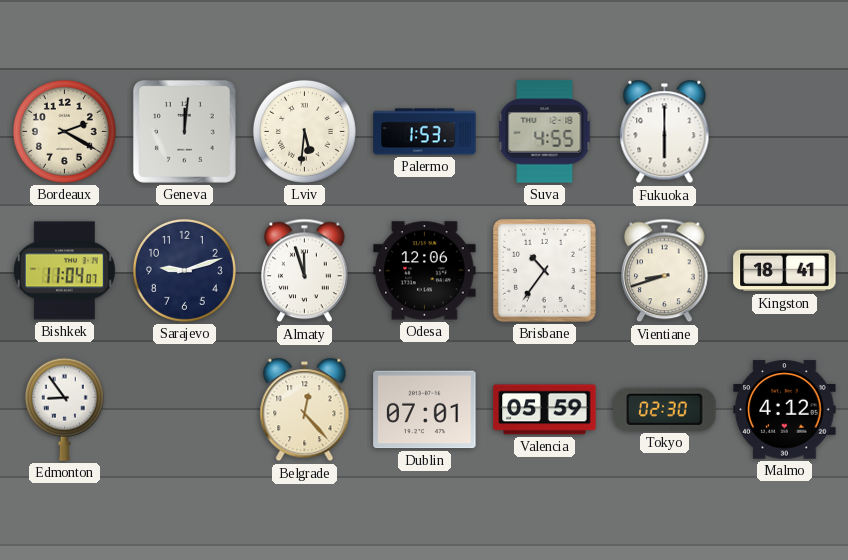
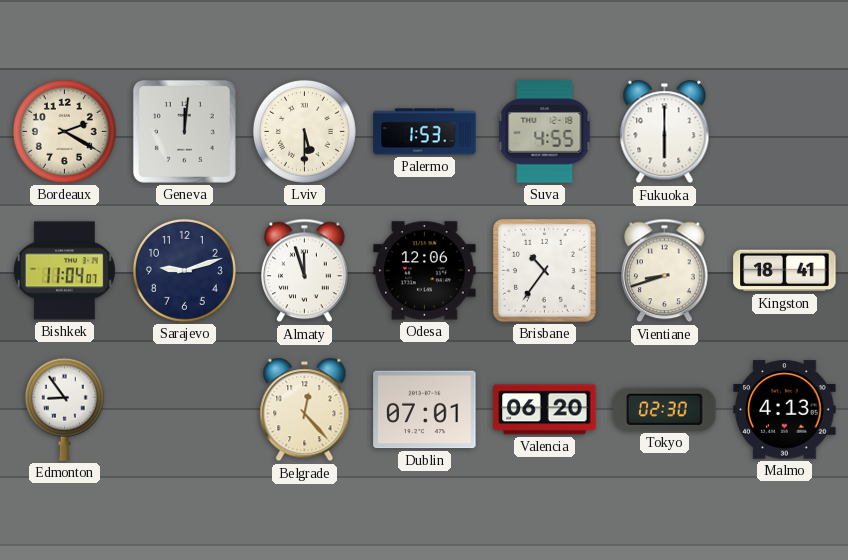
Lviv: 5:31 -> 5:30
Valencia: 05:59 -> 06:20
Malmo: 4:12 -> 4:13
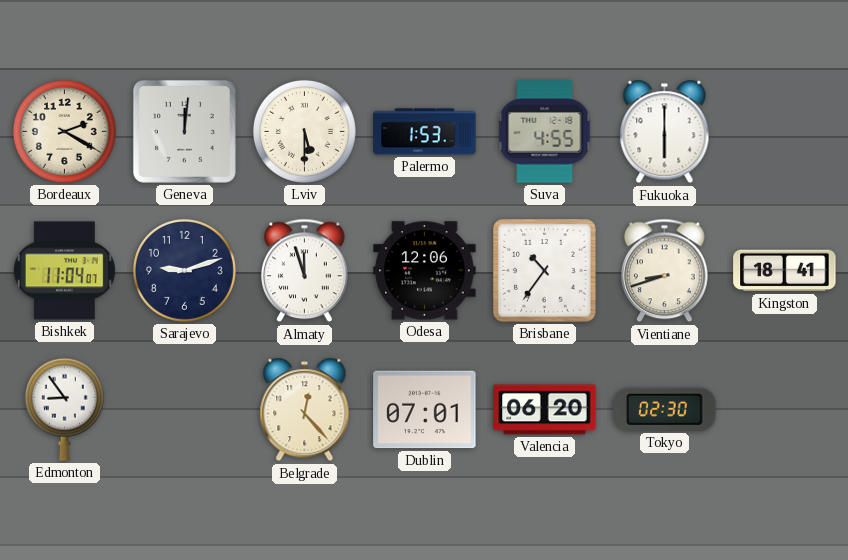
Malmo: 4:13 -> none
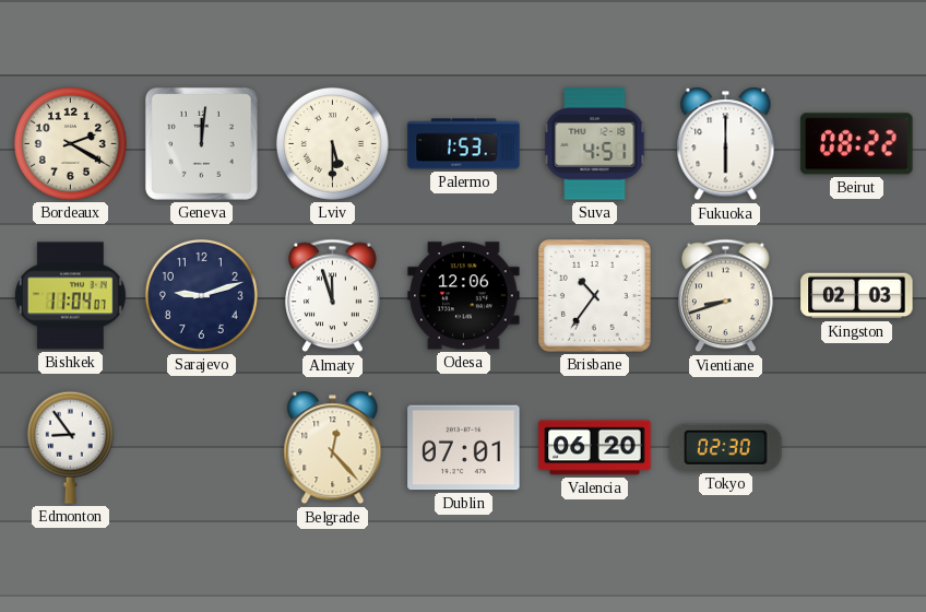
Suva: 4:55 -> 4:51
Beirut: none -> 08:22
Kingston: 18:41 -> 02:03
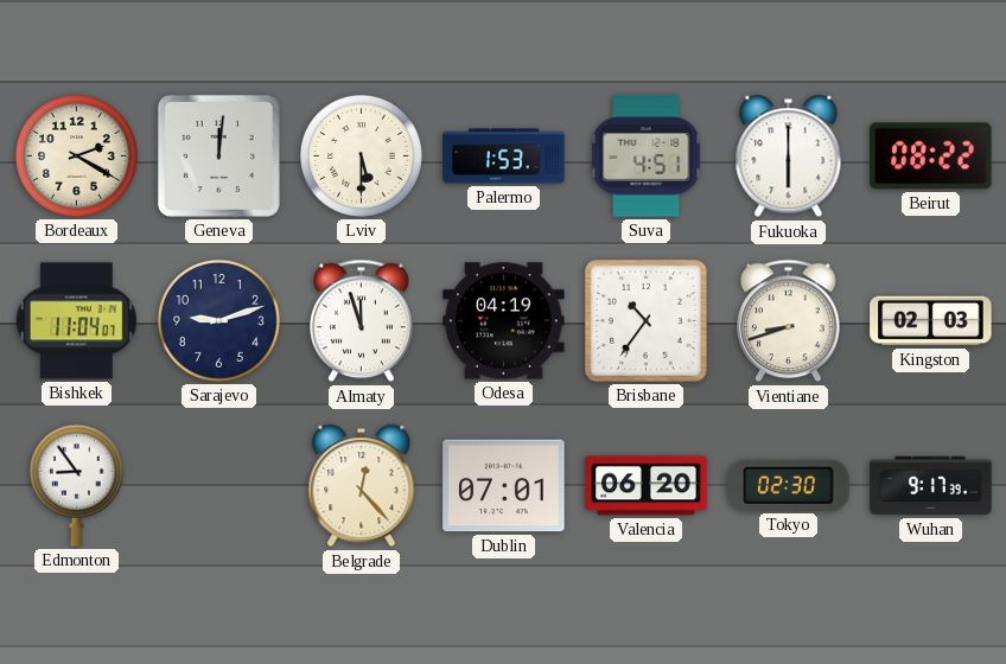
Odesa: 12:06 -> 04:19
Wuhan: none -> 9:17
